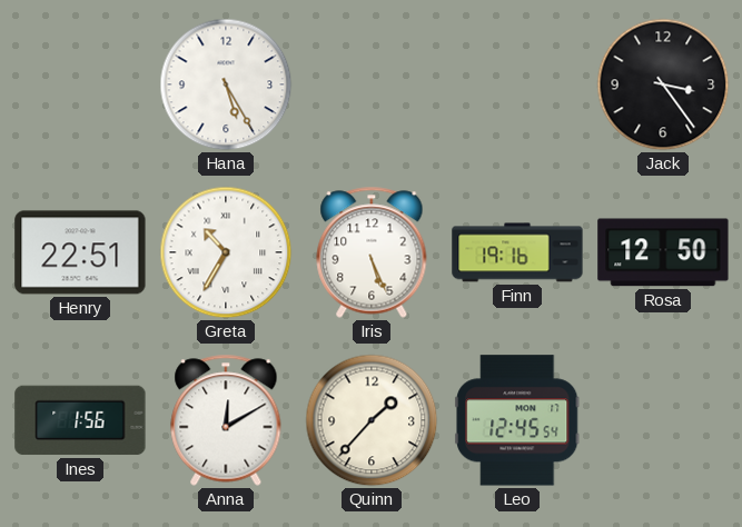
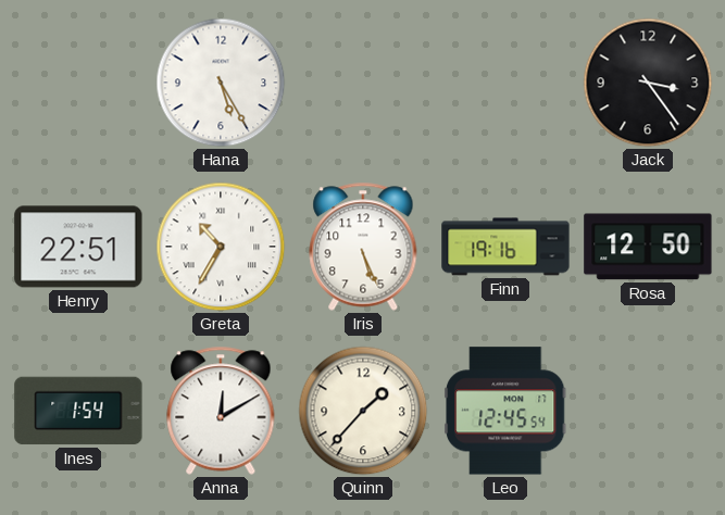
Ines: 1:56 -> 1:54
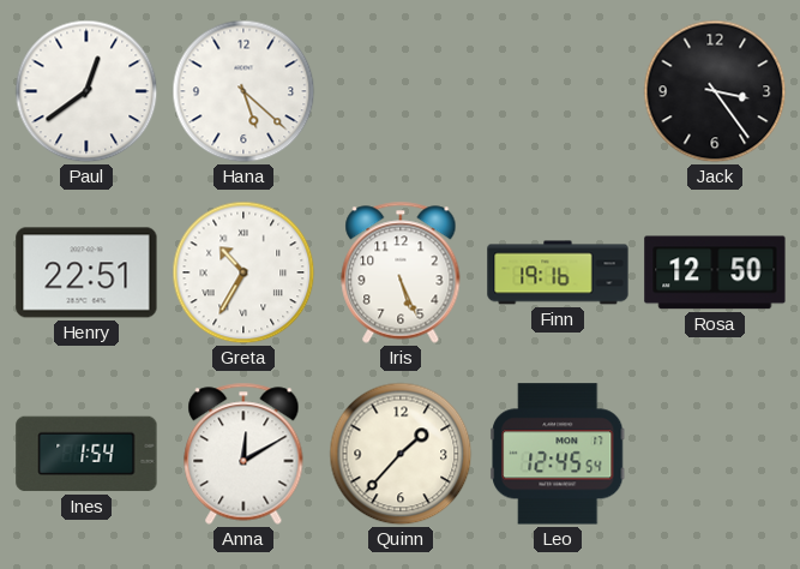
Paul: none -> 12:39
Hana: 5:25 -> 5:22
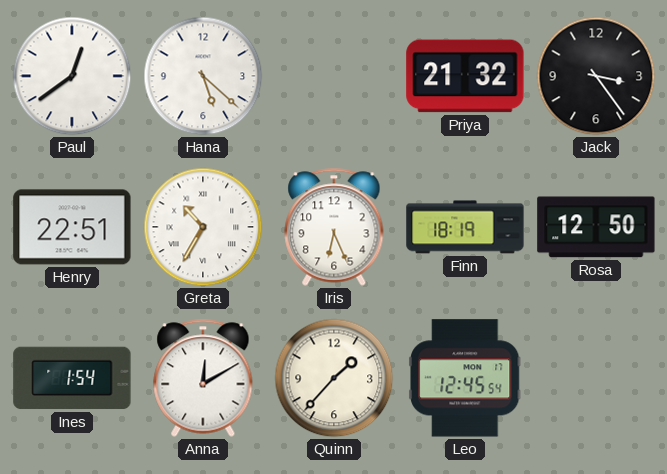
Priya: none -> 21:32
Iris: 5:26 -> 6:26
Finn: 19:16 -> 18:19
